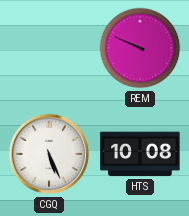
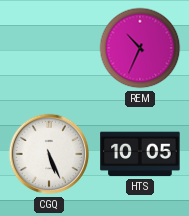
REM: 9:49 -> 10:34
HTS: 10:08 -> 10:05
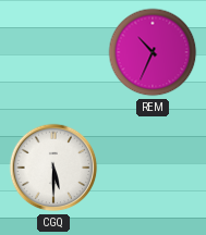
CGQ: 5:26 -> 5:30
HTS: 10:05 -> none
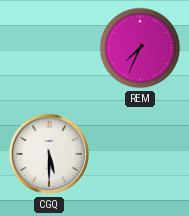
REM: 10:34 -> 7:34
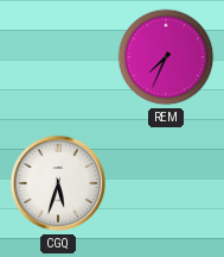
CGQ: 5:30 -> 5:33
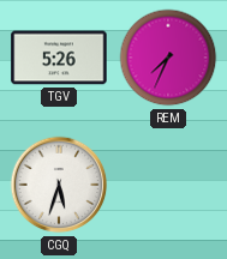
TGV: none -> 5:26
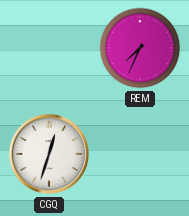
TGV: 5:26 -> none
CGQ: 5:33 -> 12:33
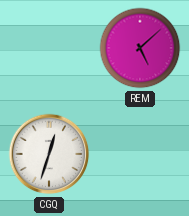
REM: 7:34 -> 5:08
